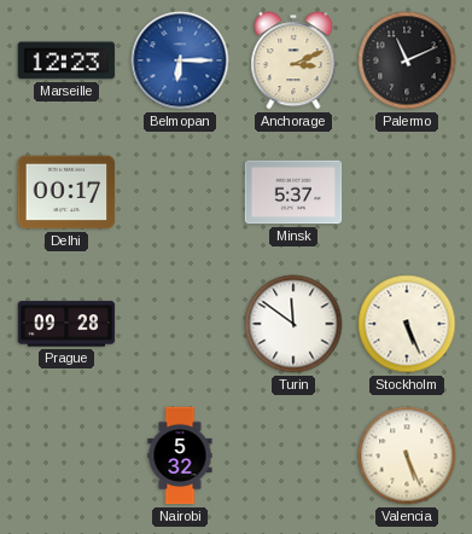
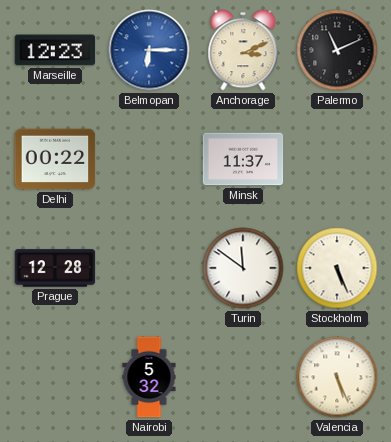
Delhi: 00:17 -> 00:22
Minsk: 5:37 -> 11:37
Prague: 09:28 -> 12:28
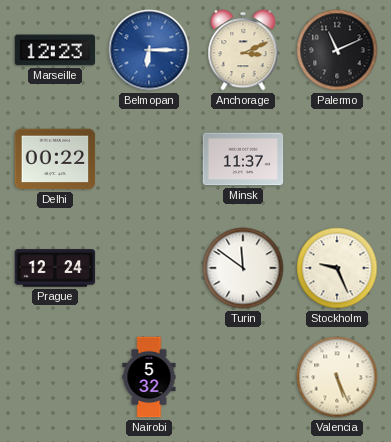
Prague: 12:28 -> 12:24
Stockholm: 5:26 -> 9:26
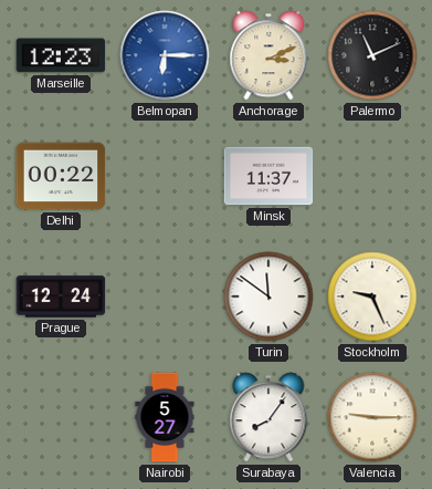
Nairobi: 5:32 -> 5:27
Surabaya: none -> 8:06
Valencia: 5:26 -> 9:15
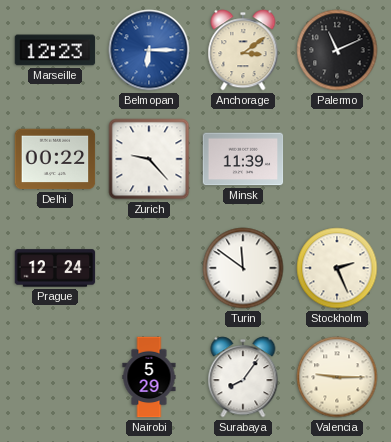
Anchorage: 3:11 -> 3:09
Zurich: none -> 9:23
Minsk: 11:37 -> 11:39
Stockholm: 9:26 -> 2:26
Nairobi: 5:27 -> 5:29
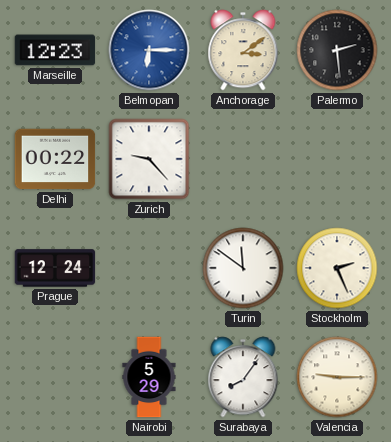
Palermo: 11:11 -> 2:29
Minsk: 11:39 -> none
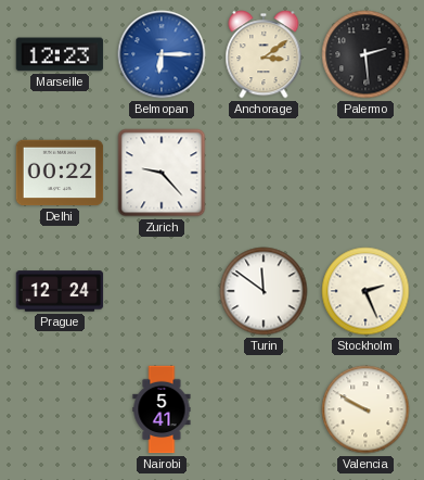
Nairobi: 5:29 -> 5:41
Surabaya: 8:06 -> none
Valencia: 9:15 -> 9:50
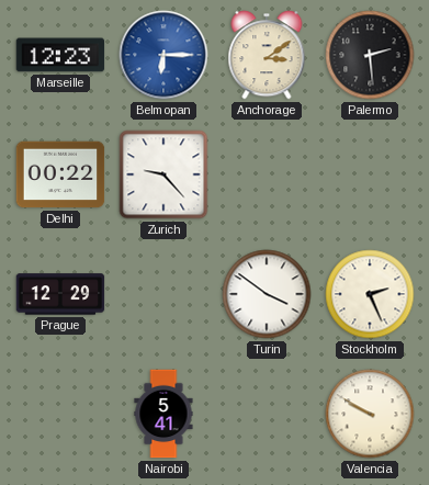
Prague: 12:24 -> 12:29
Turin: 11:51 -> 3:51
